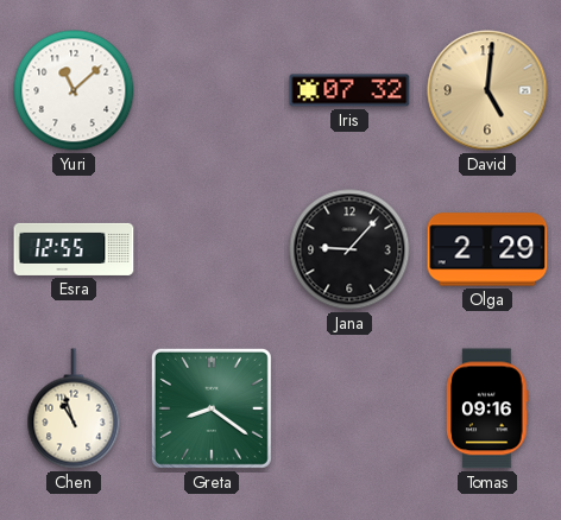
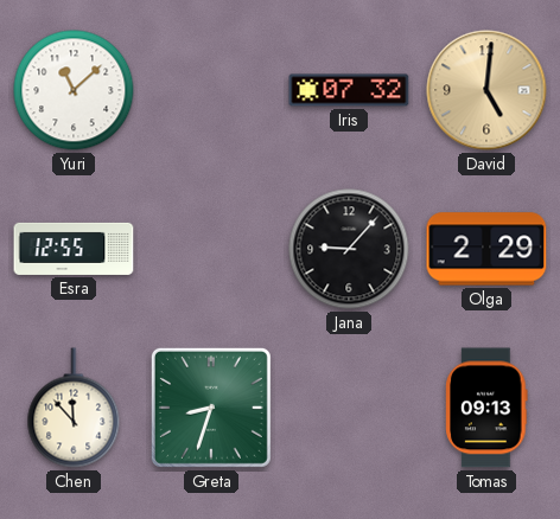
Chen: 10:57 -> 11:53
Greta: 8:21 -> 8:33
Tomas: 09:16 -> 09:13
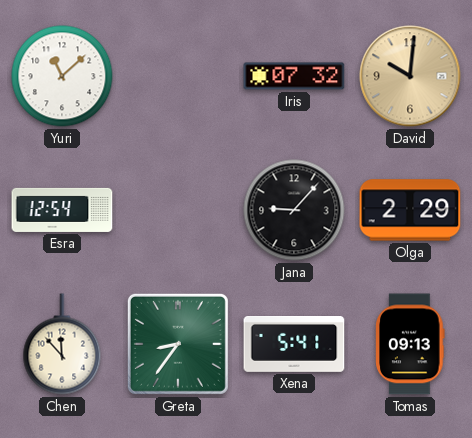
David: 5:01 -> 10:01
Esra: 12:55 -> 12:54
Greta: 8:33 -> 8:36
Xena: none -> 5:41
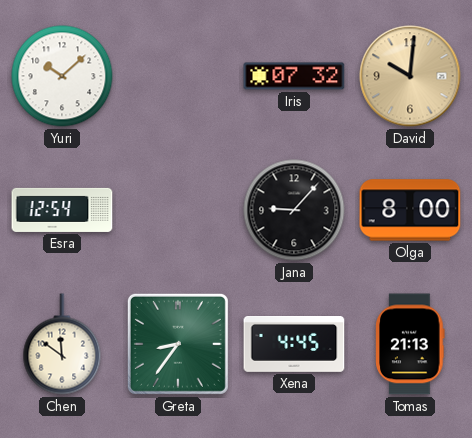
Yuri: 11:08 -> 10:08
Olga: 2:29 -> 8:00
Chen: 11:53 -> 11:51
Xena: 5:41 -> 4:45
Tomas: 09:13 -> 21:13
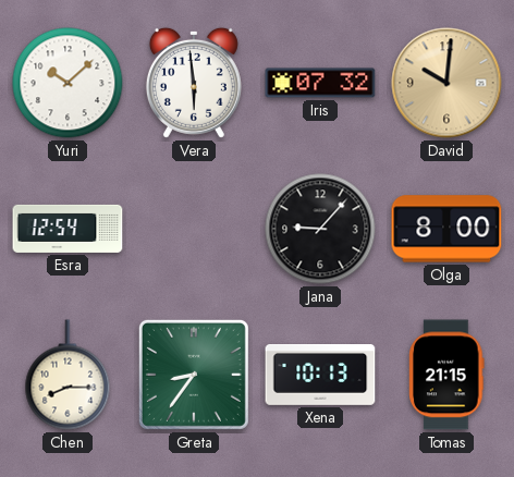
Vera: none -> 5:59
Chen: 11:51 -> 8:15
Xena: 4:45 -> 10:13
Tomas: 21:13 -> 21:15
